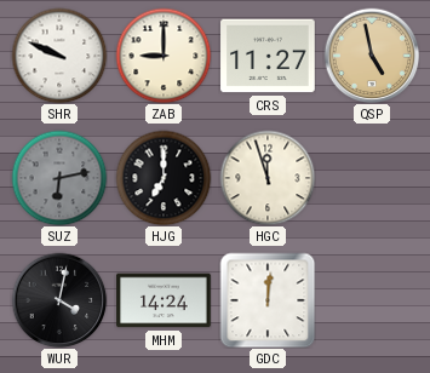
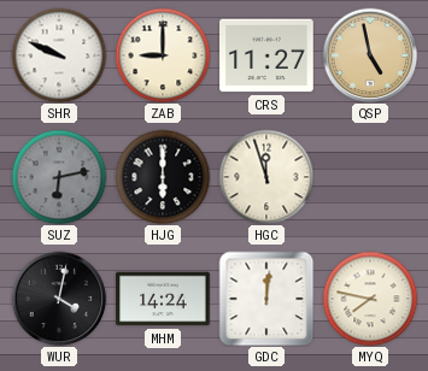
HJG: 7:00 -> 6:00
MYQ: none -> 7:47
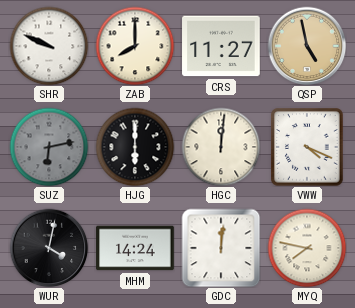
ZAB: 9:00 -> 8:00
HGC: 11:57 -> 12:01
VWW: none -> 4:19
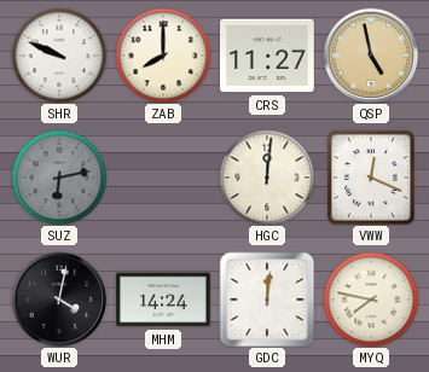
HJG: 6:00 -> none
VWW: 4:19 -> 12:19
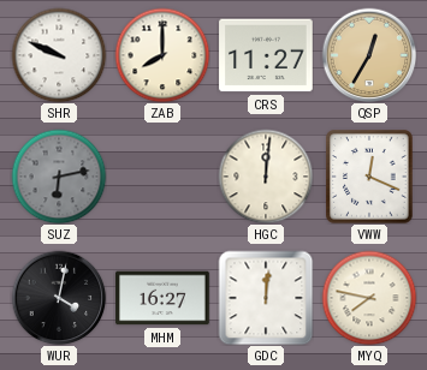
QSP: 4:58 -> 12:35
MHM: 14:24 -> 16:27
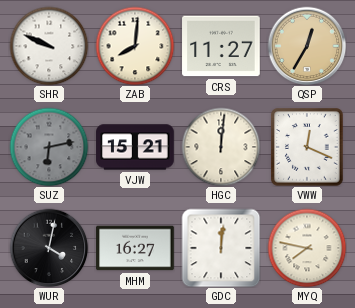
ZAB: 8:00 -> 8:01
VJW: none -> 15:21
